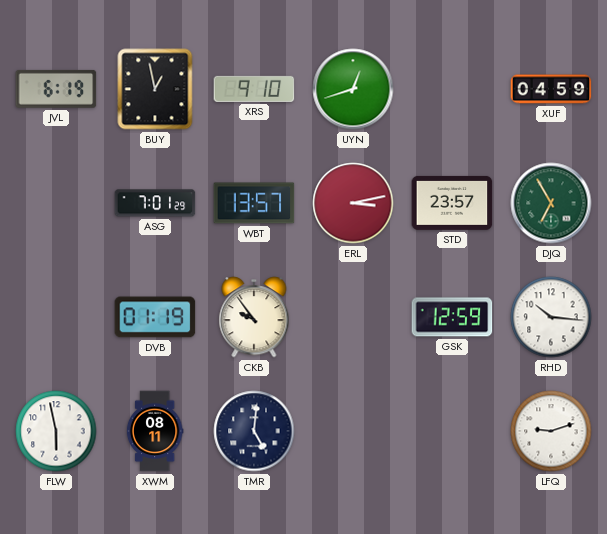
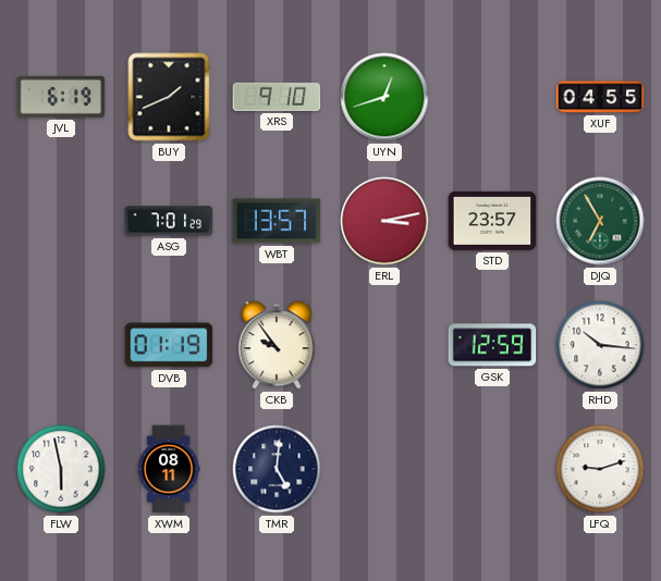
BUY: 12:58 -> 1:41
XUF: 04:59 -> 04:55
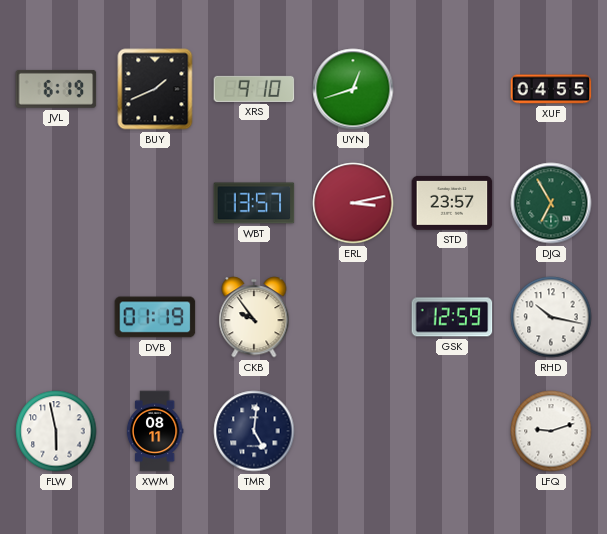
ASG: 7:01 -> none
RHD: 10:16 -> 10:17
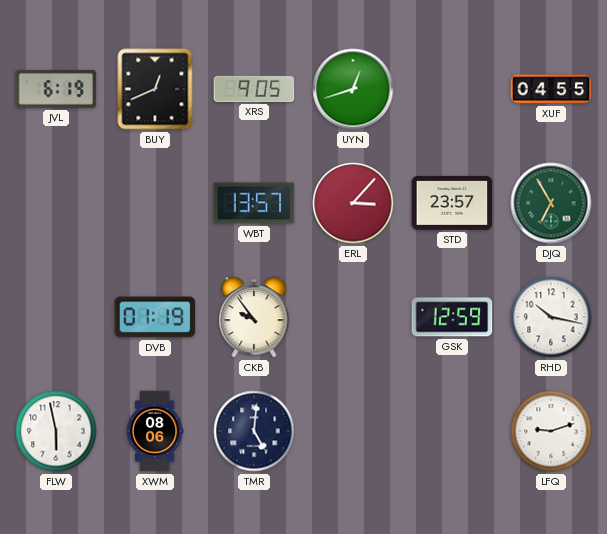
BUY: 1:41 -> 12:41
XRS: 9:10 -> 9:05
ERL: 3:13 -> 3:07
XWM: 08:11 -> 08:06
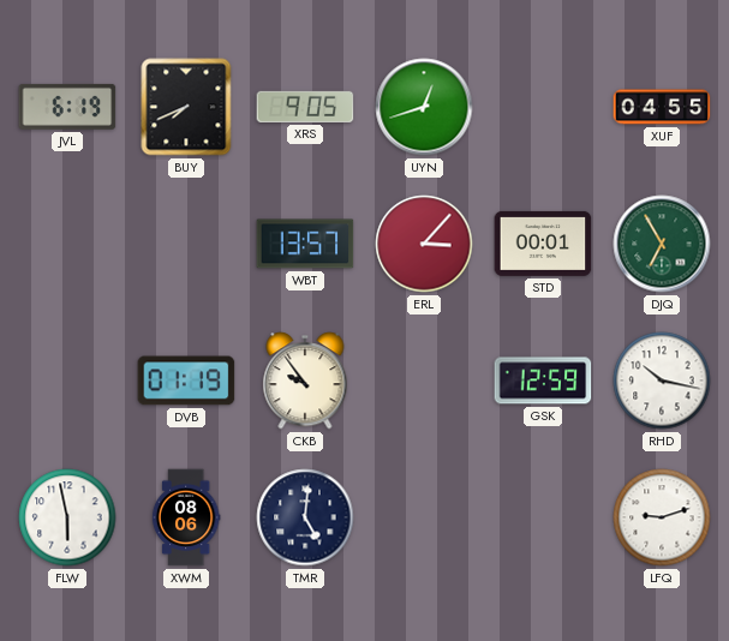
BUY: 12:41 -> 7:41
STD: 23:57 -> 00:01
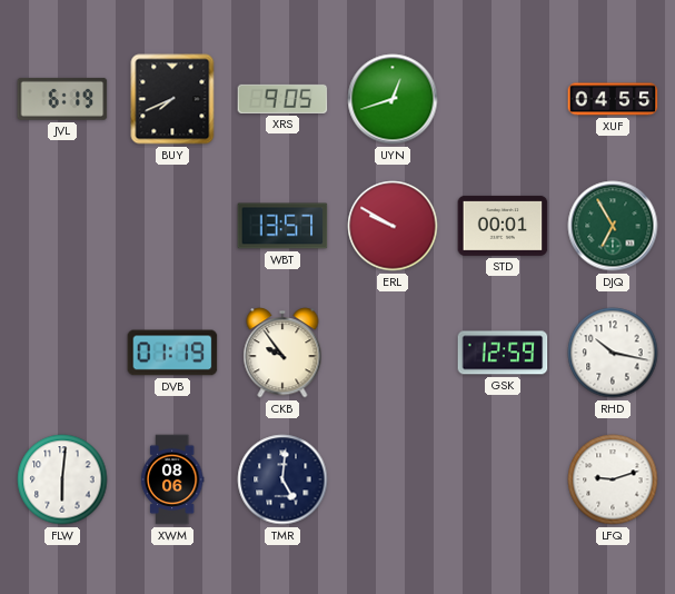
ERL: 3:07 -> 9:50
FLW: 5:58 -> 6:01
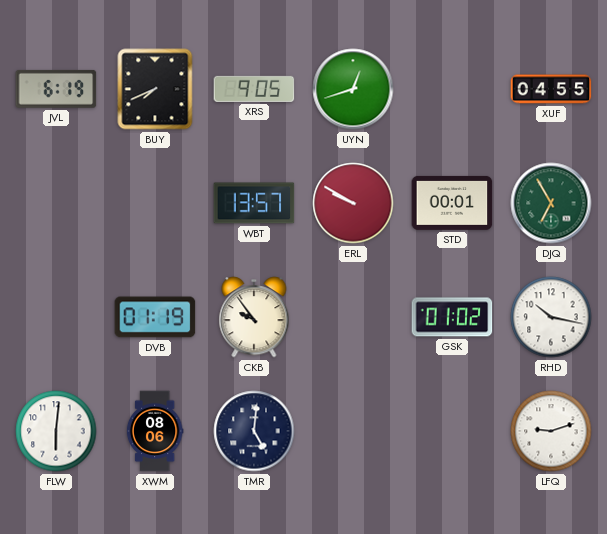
GSK: 12:59 -> 01:02
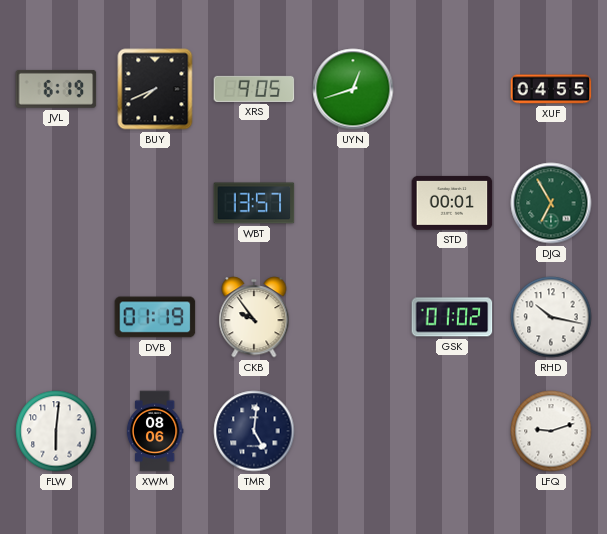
ERL: 9:50 -> none
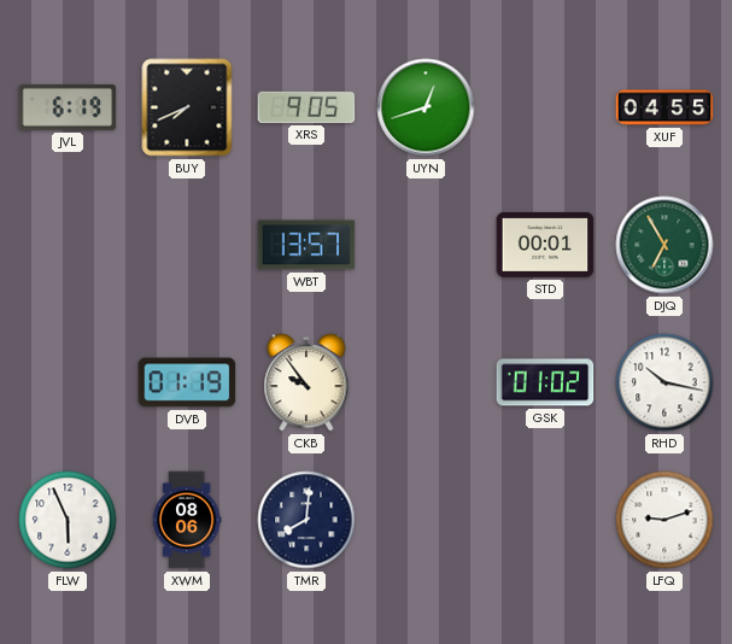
FLW: 6:01 -> 5:56
TMR: 5:01 -> 8:01
